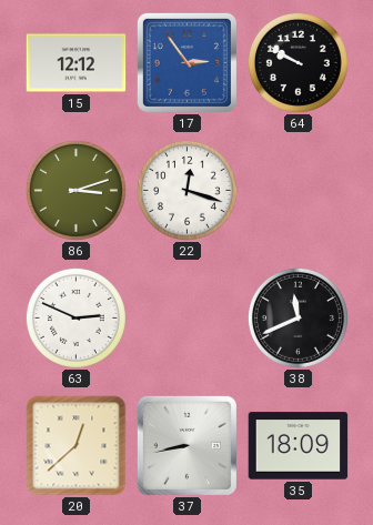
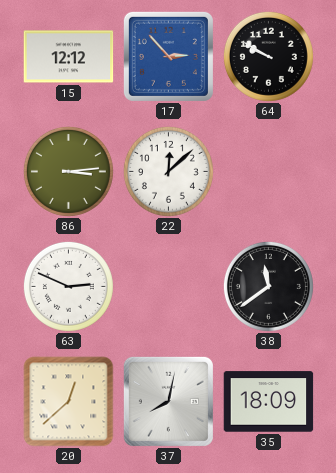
17: 2:54 -> 2:53
86: 3:12 -> 3:14
22: 12:18 -> 12:08
38: 11:41 -> 11:39
37: 8:43 -> 8:02
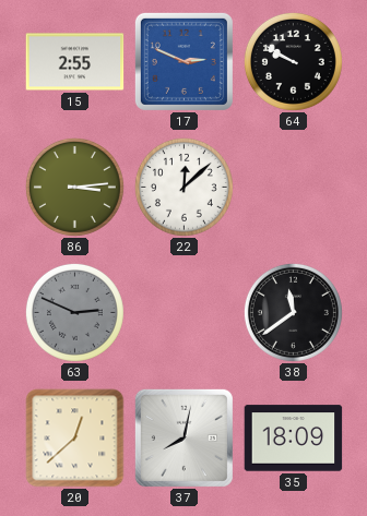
15: 12:12 -> 2:55
17: 2:53 -> 2:49
63 dial: white -> grey
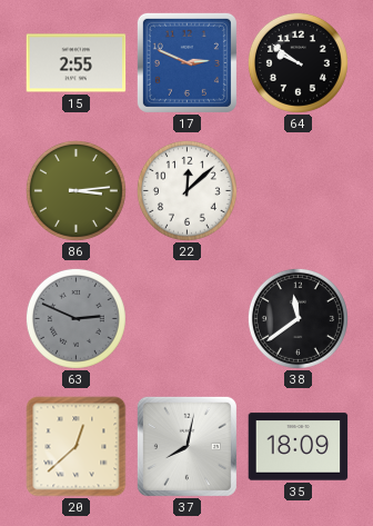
64: 9:50 -> 9:51
